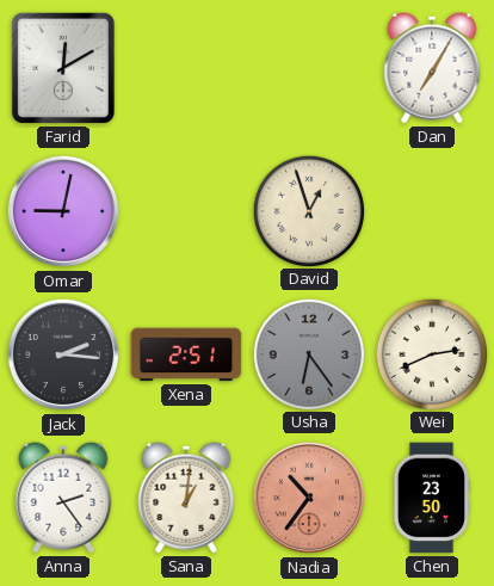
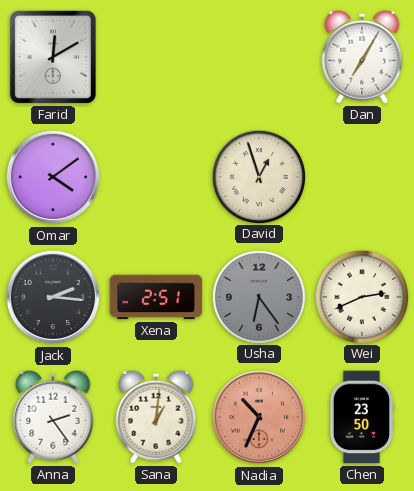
Omar: 9:02 -> 4:09
Nadia: 10:36 -> 10:34
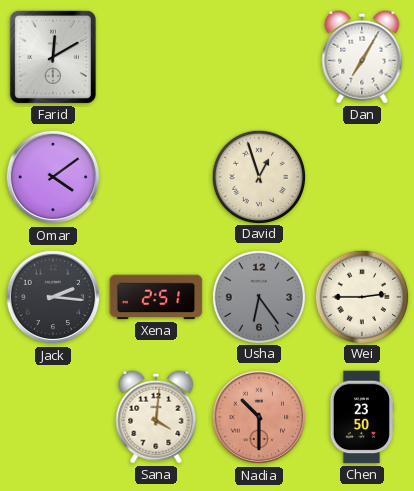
Wei: 2:41 -> 2:45
Anna: 2:24 -> none
Sana: 1:01 -> 4:01
Nadia: 10:34 -> 10:30
